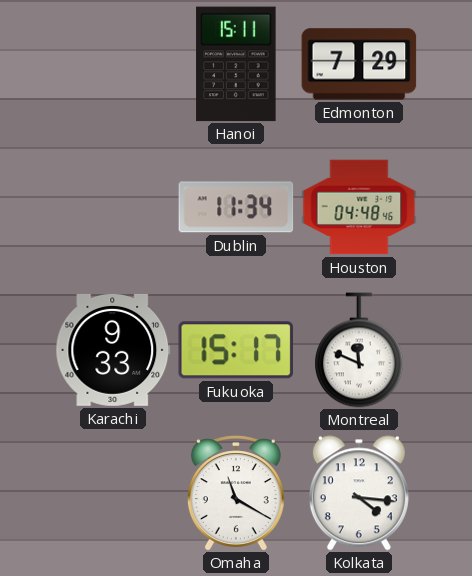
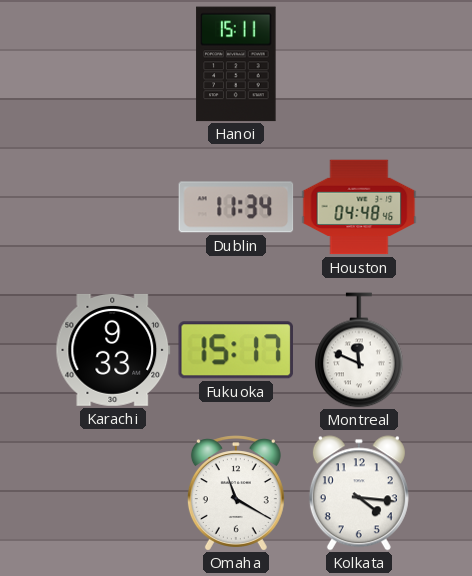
Edmonton: 7:29 -> none
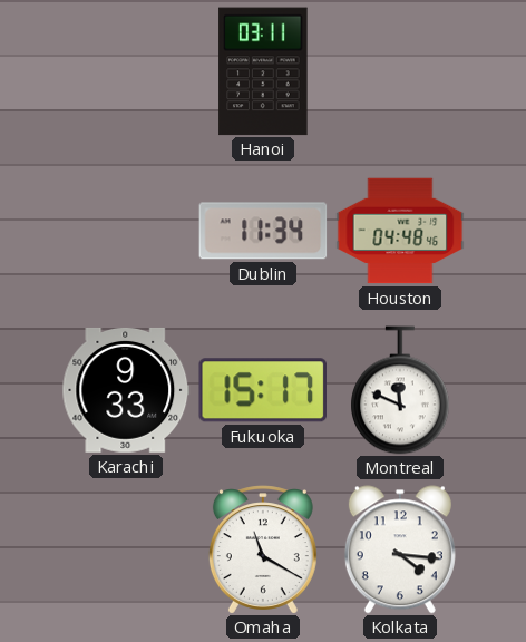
Hanoi: 15:11 -> 03:11
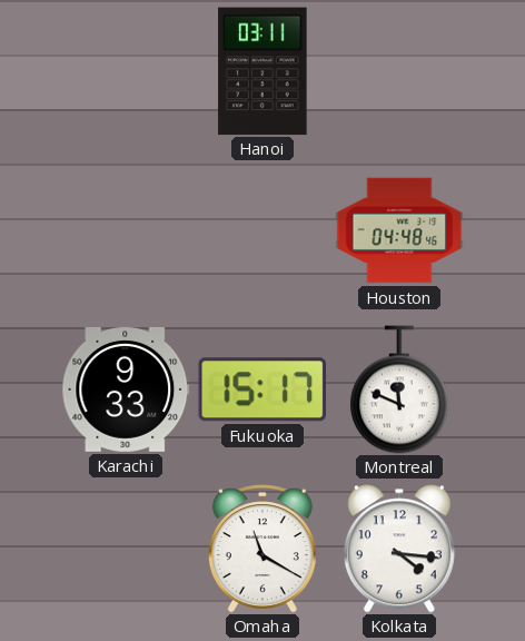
Dublin: 11:34 -> none
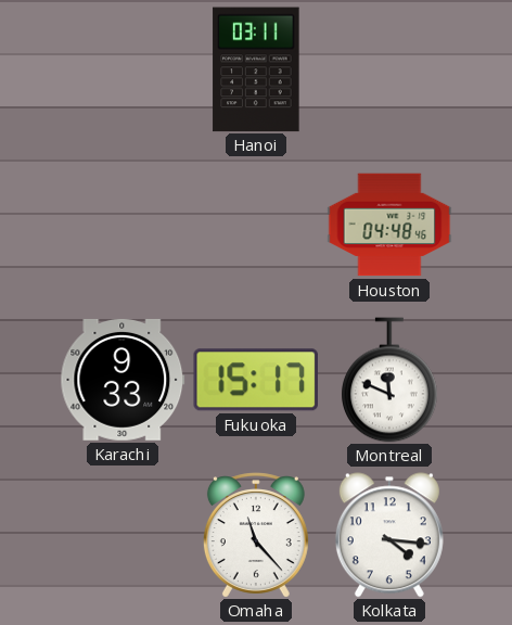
Omaha: 11:20 -> 11:23
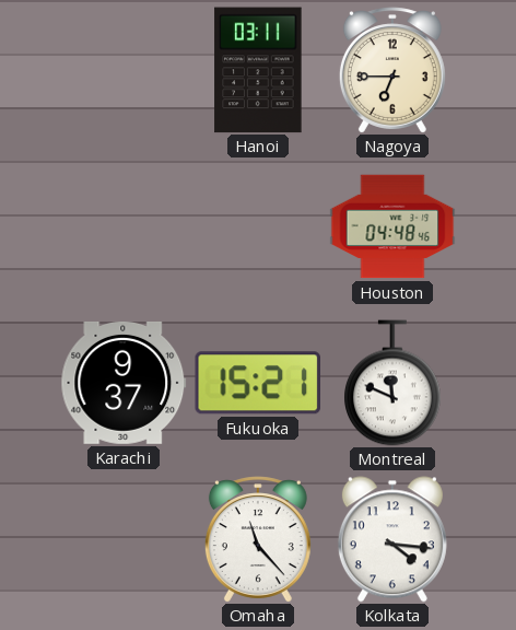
Nagoya: none -> 6:45
Karachi: 9:33 -> 9:37
Fukuoka: 15:17 -> 15:21
